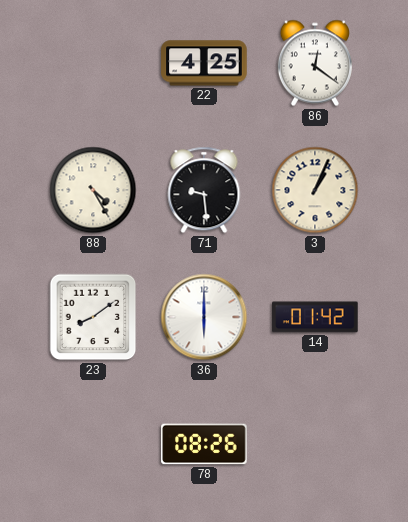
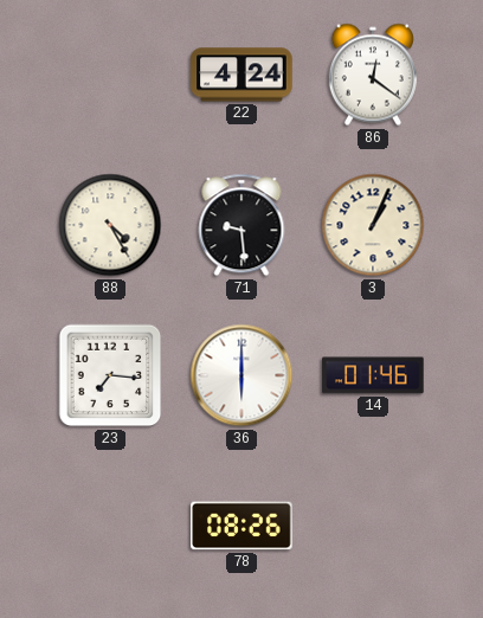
22: 4:25 -> 4:24
23: 8:09 -> 7:16
14: 01:42 -> 01:46
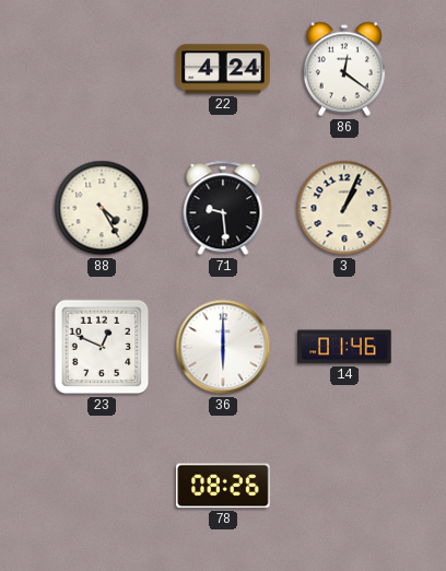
23: 7:16 -> 12:49
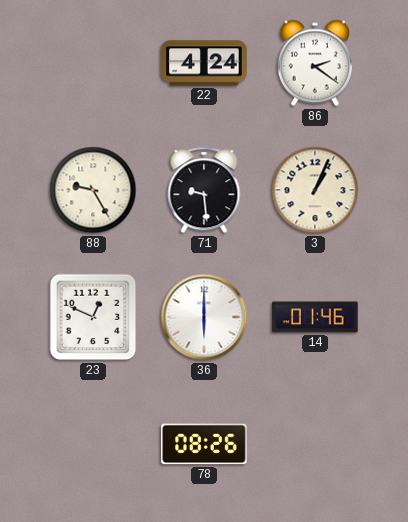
86: 12:21 -> 2:21
88: 4:25 -> 9:25
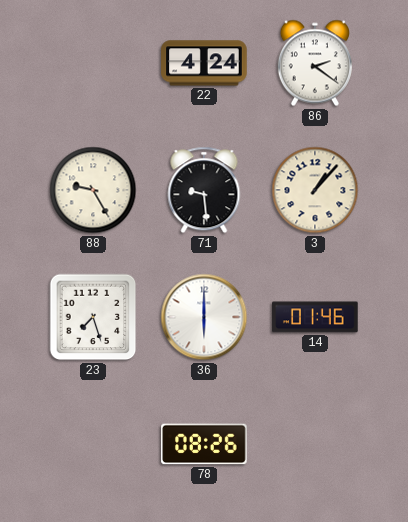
3: 1:04 -> 1:07
23: 12:49 -> 7:27
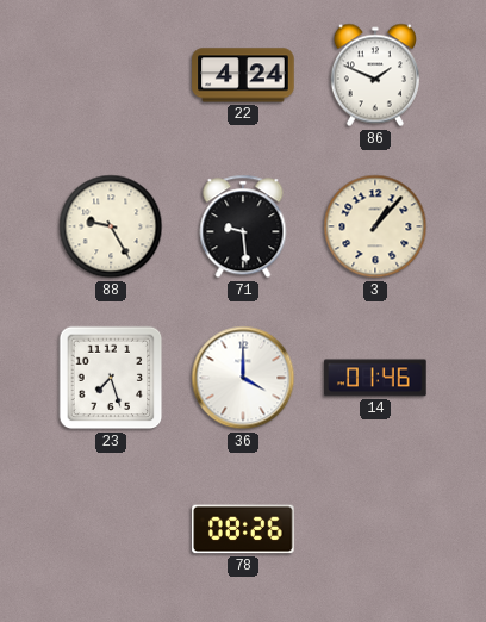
86: 2:21 -> 1:49
36: 6:00 -> 4:00
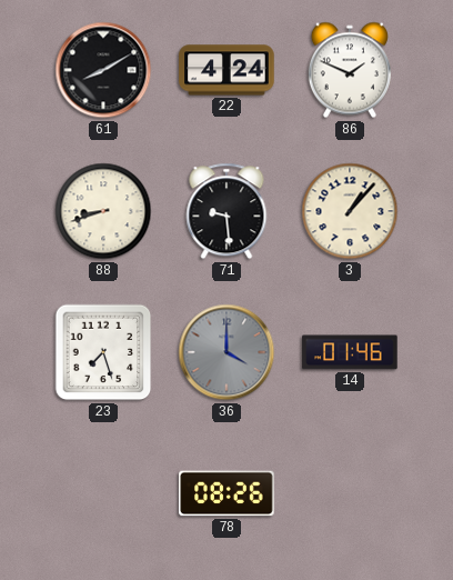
61: none -> 8:10
88: 9:25 -> 8:42
36 dial: white -> grey
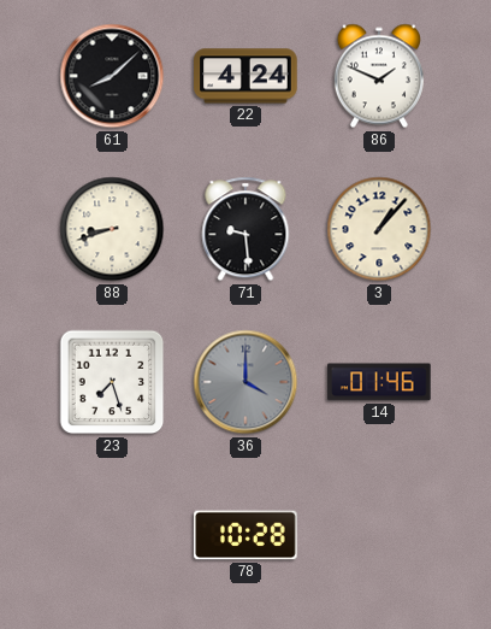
61: 8:10 -> 8:08
78: 08:26 -> 10:28
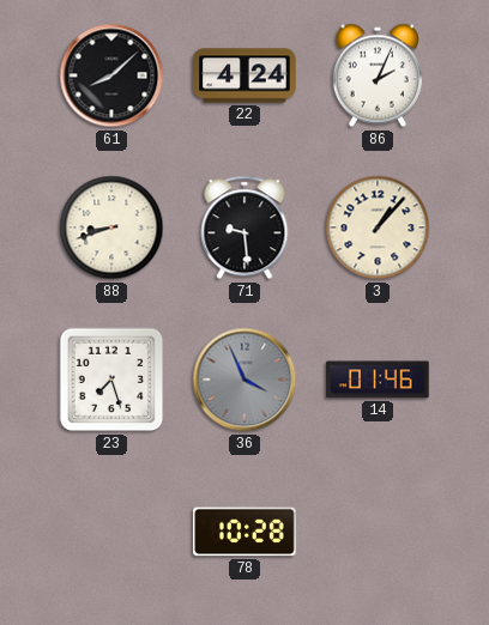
86: 1:49 -> 2:04
36: 4:00 -> 3:56
